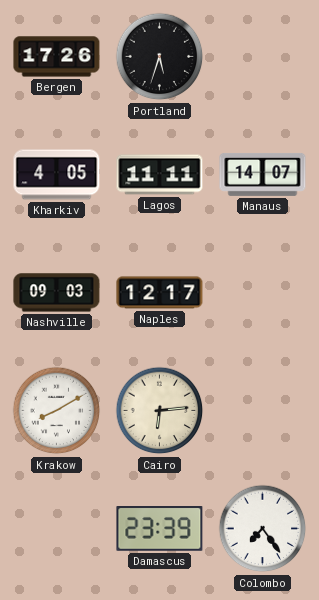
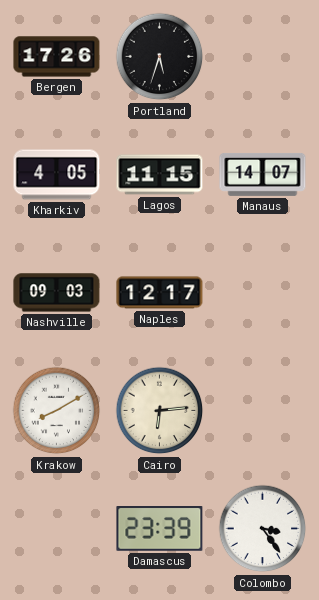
Lagos: 11:11 -> 11:15
Colombo: 7:24 -> 3:24
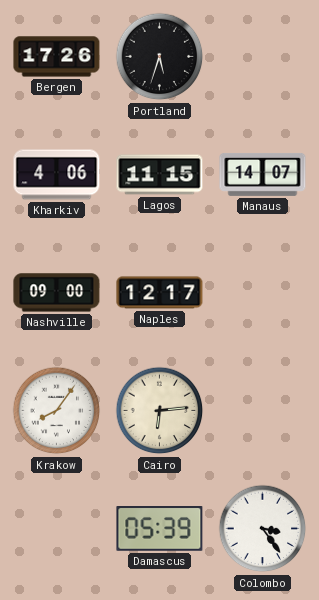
Kharkiv: 4:05 -> 4:06
Nashville: 09:03 -> 09:00
Krakow: 8:10 -> 8:06
Damascus: 23:39 -> 05:39
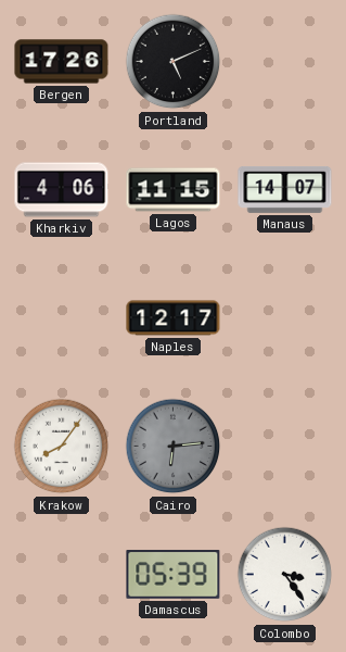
Portland: 5:33 -> 5:11
Nashville: 09:00 -> none
Cairo dial: cream -> grey
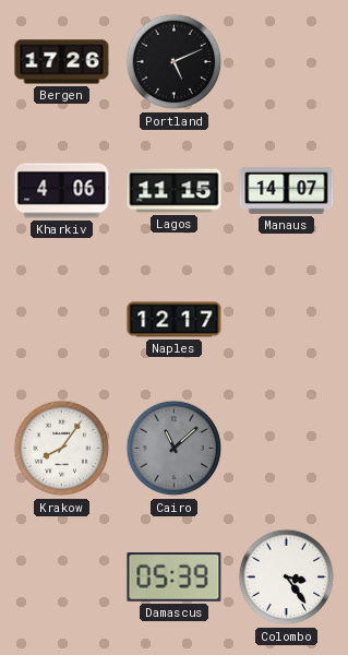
Cairo: 6:14 -> 11:08
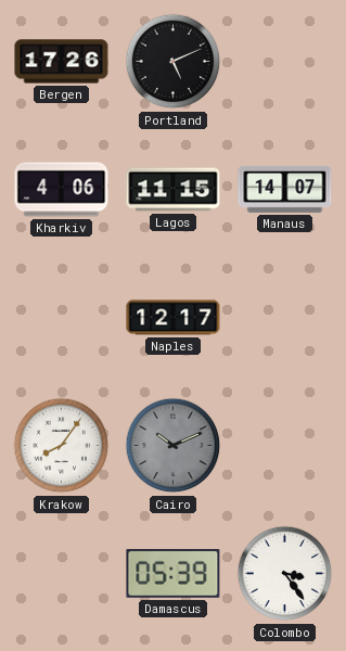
Cairo: 11:08 -> 10:11
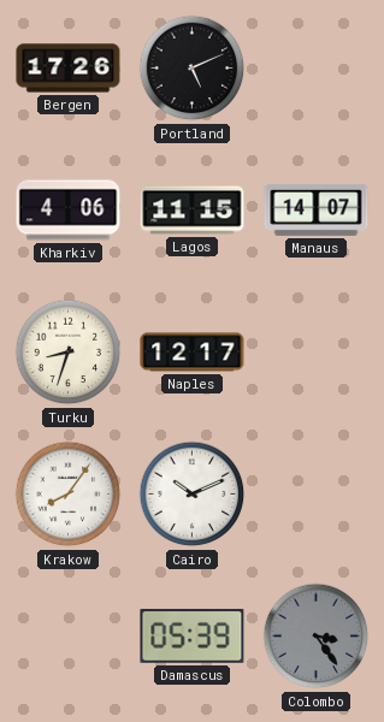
Turku: none -> 8:33
Cairo dial: grey -> white
Colombo dial: white -> grey
